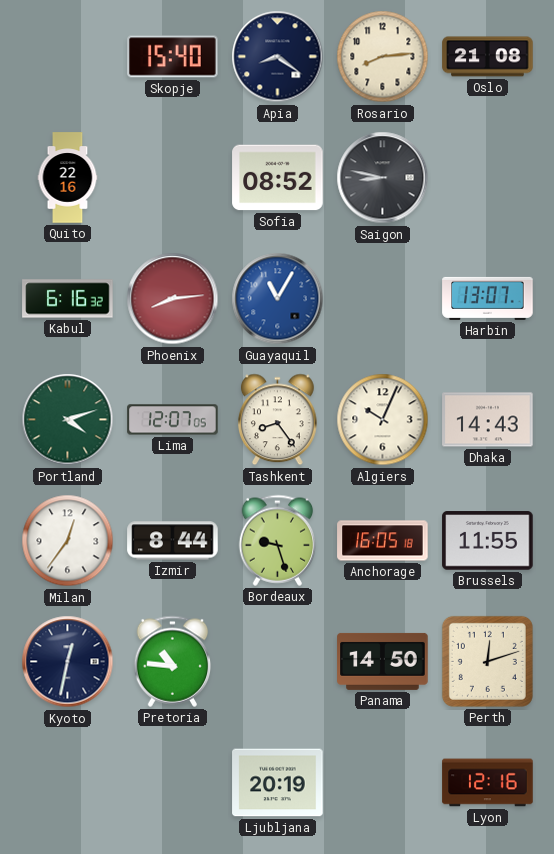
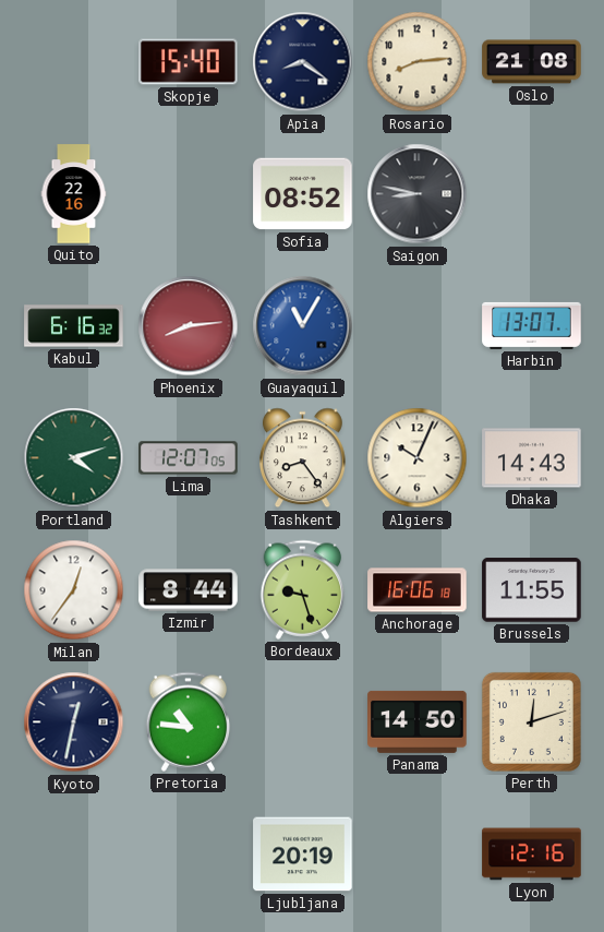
Anchorage: 16:05 -> 16:06
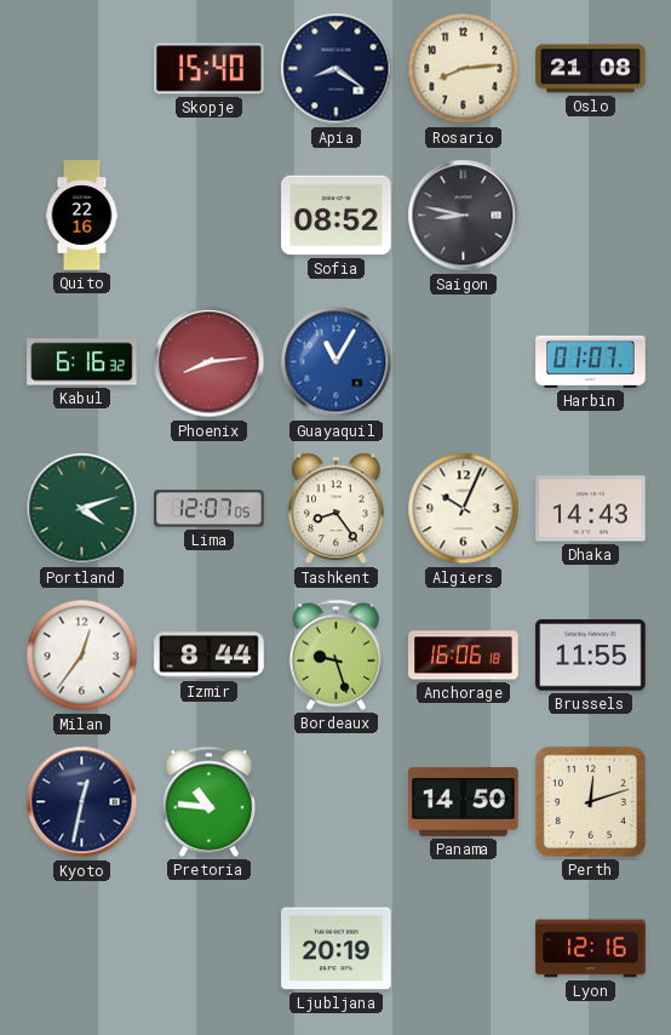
Harbin: 13:07 -> 01:07
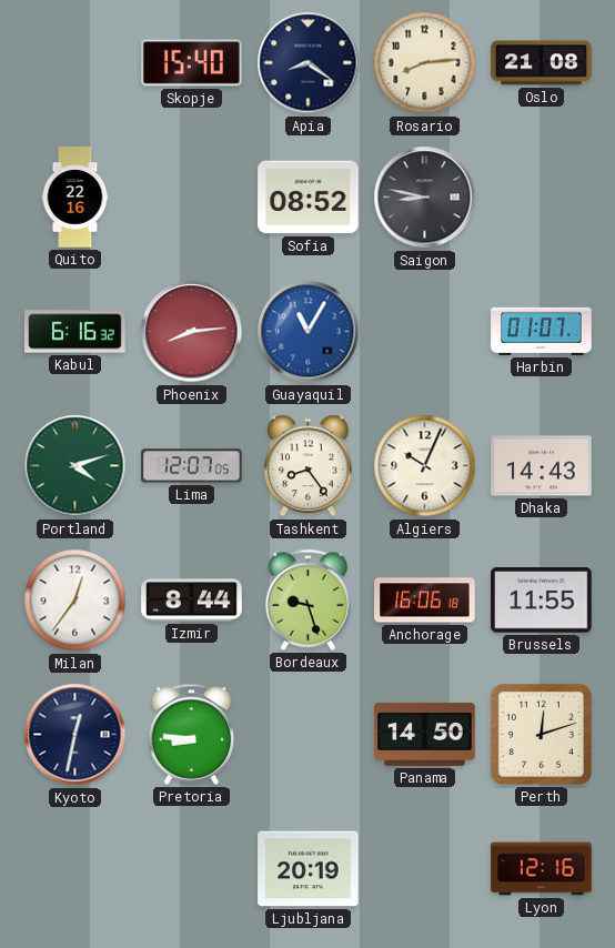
Pretoria: 10:46 -> 8:46
